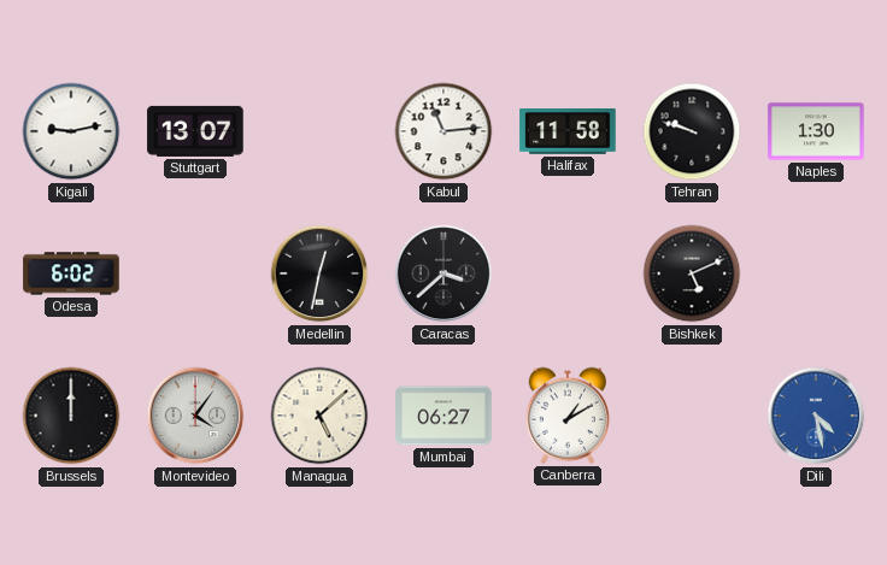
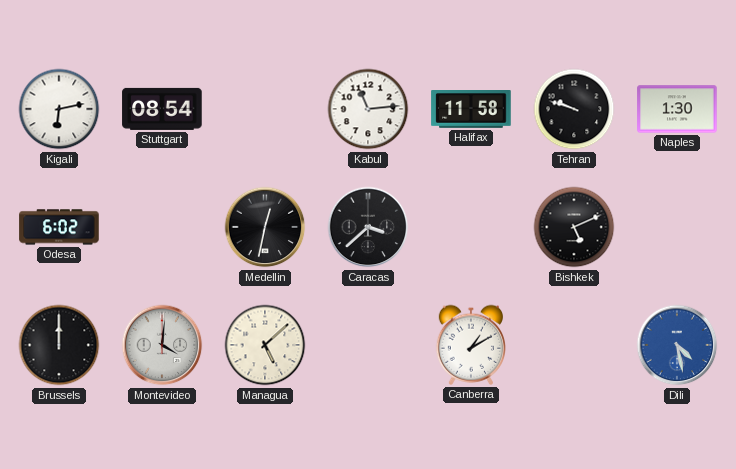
Kigali: 9:13 -> 6:13
Stuttgart: 13:07 -> 08:54
Montevideo: 4:06 -> 4:01
Mumbai: 06:27 -> none
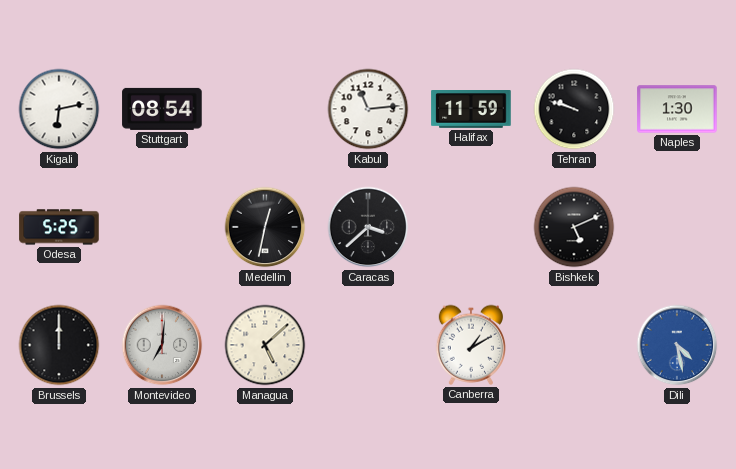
Halifax: 11:58 -> 11:59
Odesa: 6:02 -> 5:25
Montevideo: 4:01 -> 7:01
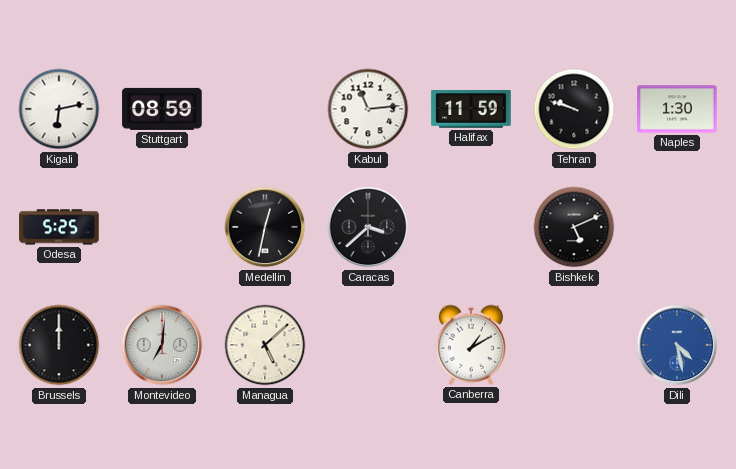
Stuttgart: 08:54 -> 08:59
